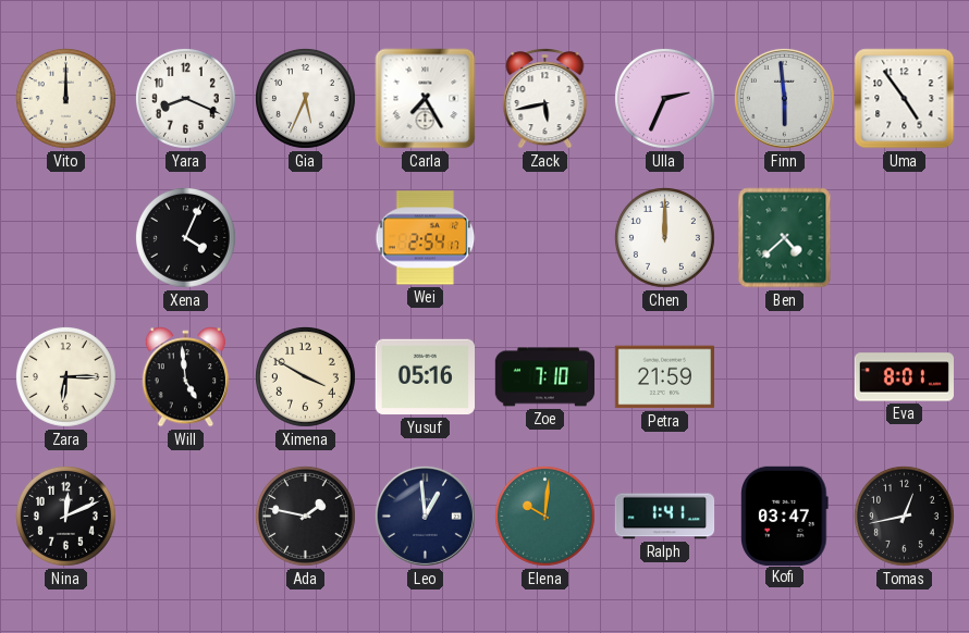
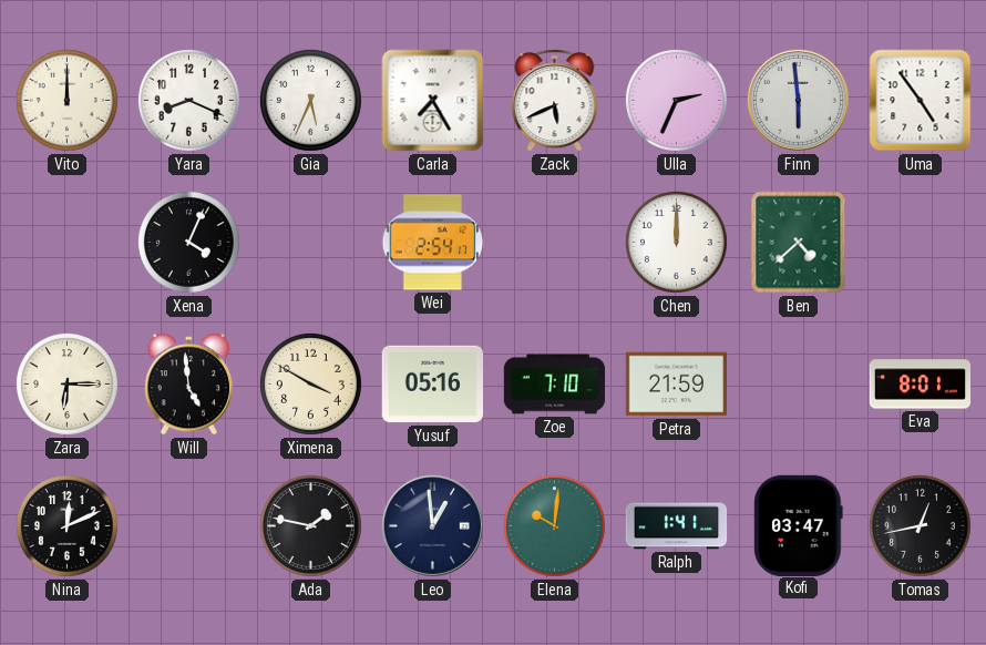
Zack: 5:43 -> 5:41
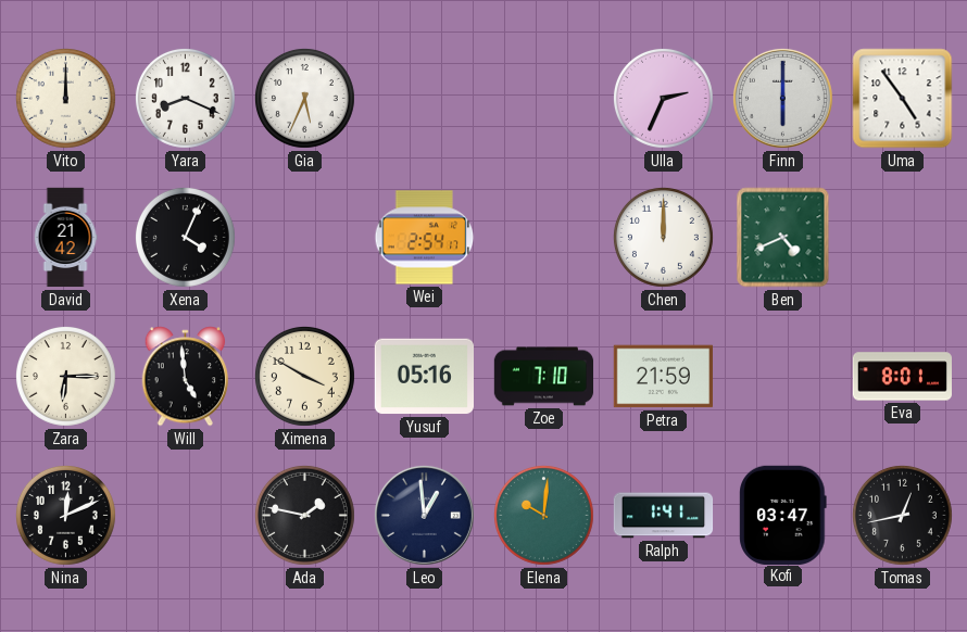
Carla: 7:25 -> none
Zack: 5:41 -> none
Finn: 5:59 -> 6:00
David: none -> 21:42
Ben: 4:38 -> 4:41
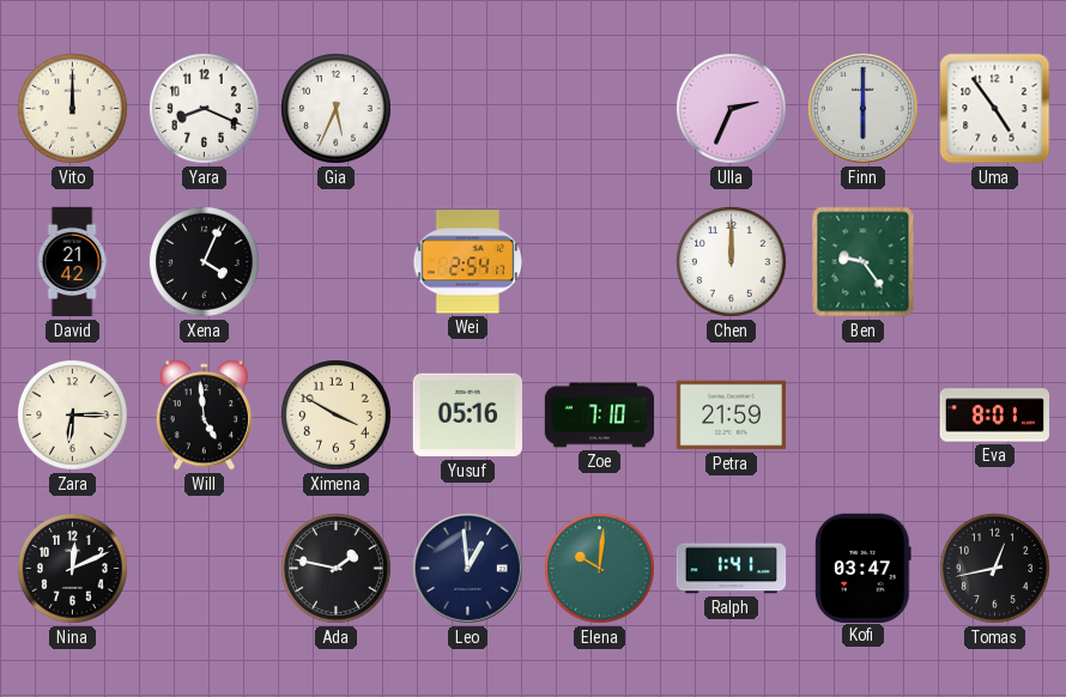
Ben: 4:41 -> 9:24
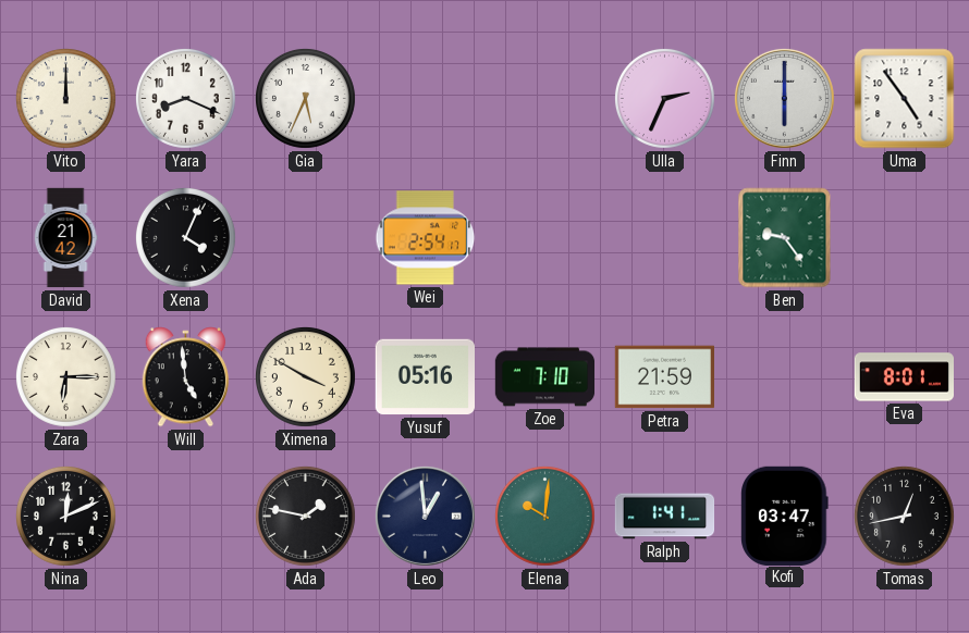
Chen: 12:00 -> none
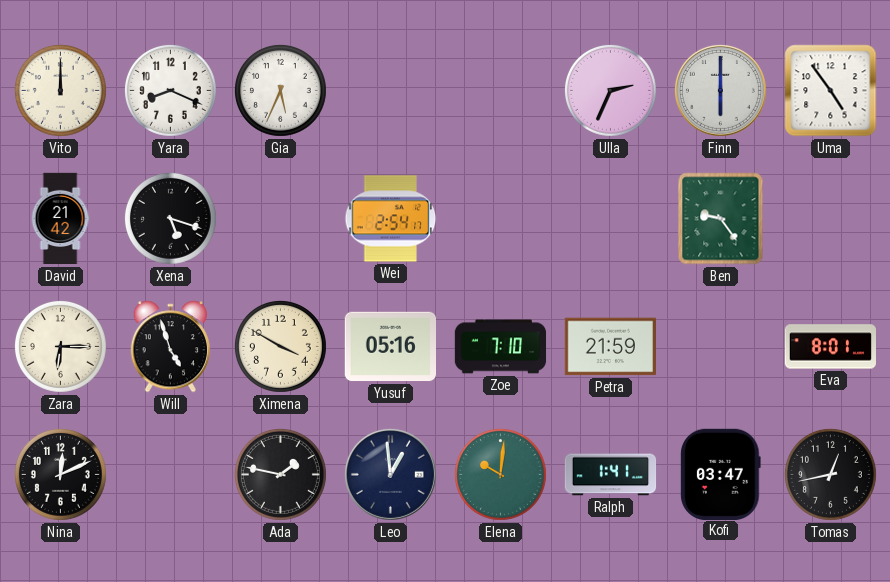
Xena: 4:04 -> 5:18
Will: 4:59 -> 4:57
